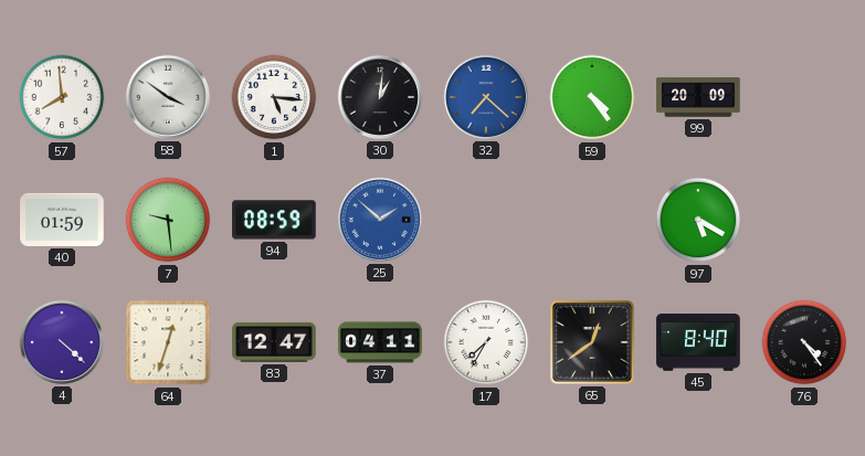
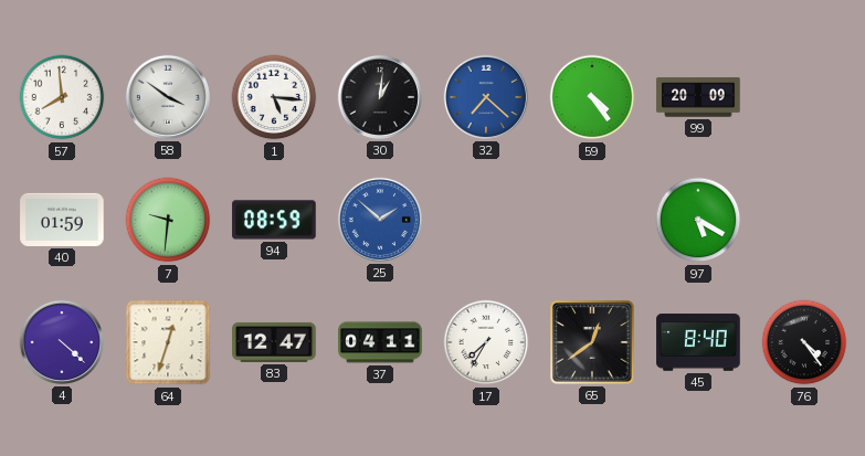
7: 9:29 -> 9:31
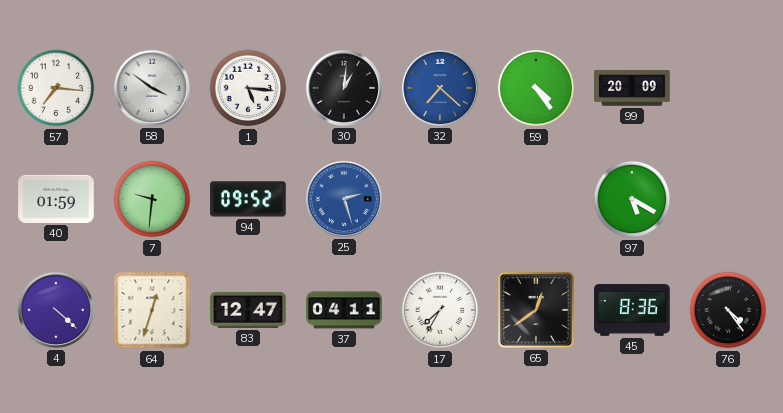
57: 7:59 -> 7:16
94: 08:59 -> 09:52
25: 1:52 -> 2:27
45: 8:40 -> 8:36
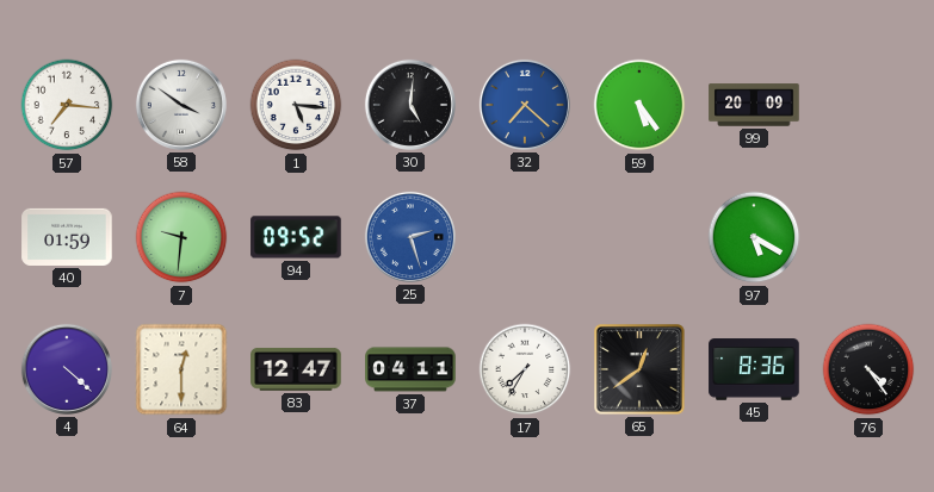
30: 1:01 -> 5:01
59: 4:24 -> 5:24
64: 12:33 -> 12:30
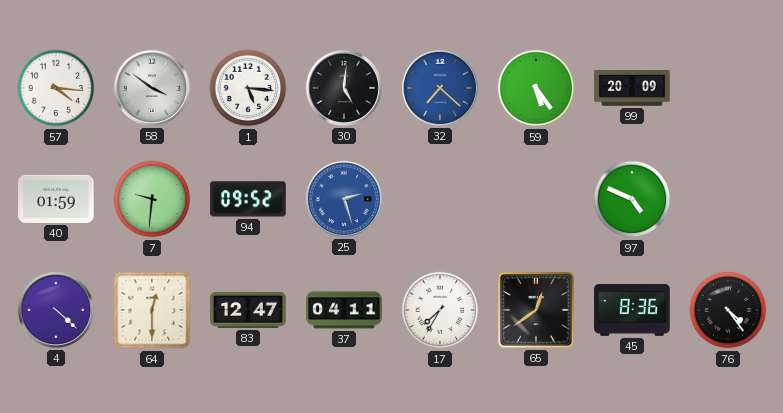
57: 7:16 -> 4:16
97: 5:20 -> 4:49
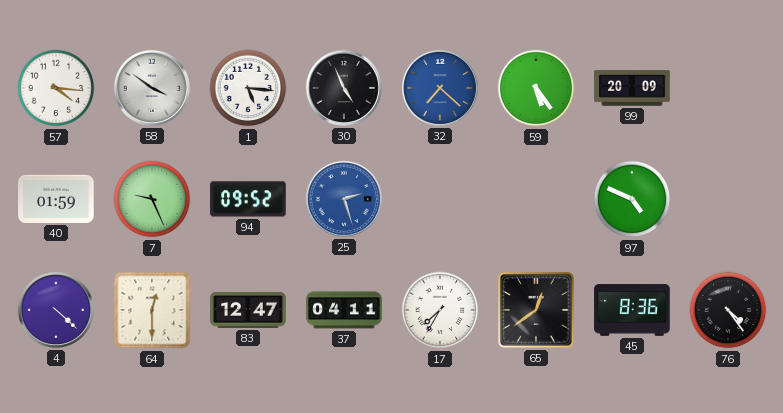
30: 5:01 -> 4:56
7: 9:31 -> 9:26
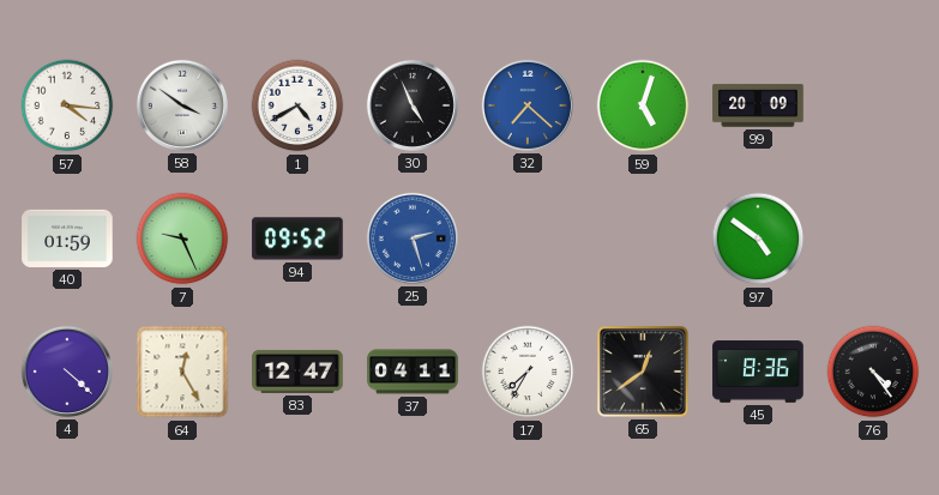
1: 5:16 -> 4:40
59: 5:24 -> 5:03
97: 4:49 -> 4:51
64: 12:30 -> 12:25
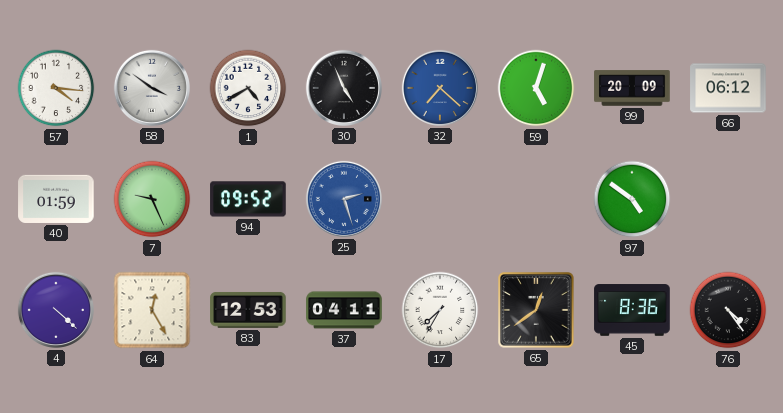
66: none -> 06:12
83: 12:47 -> 12:53
